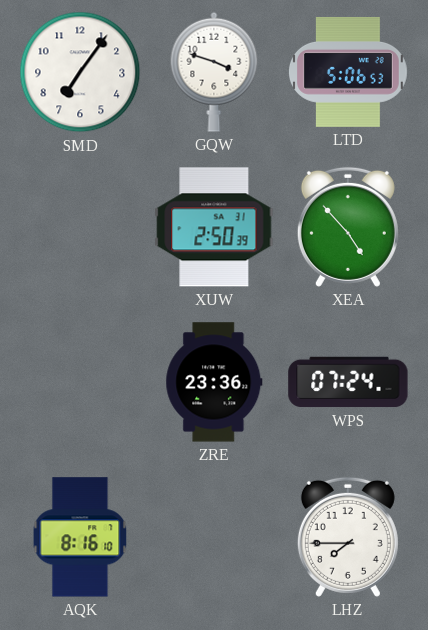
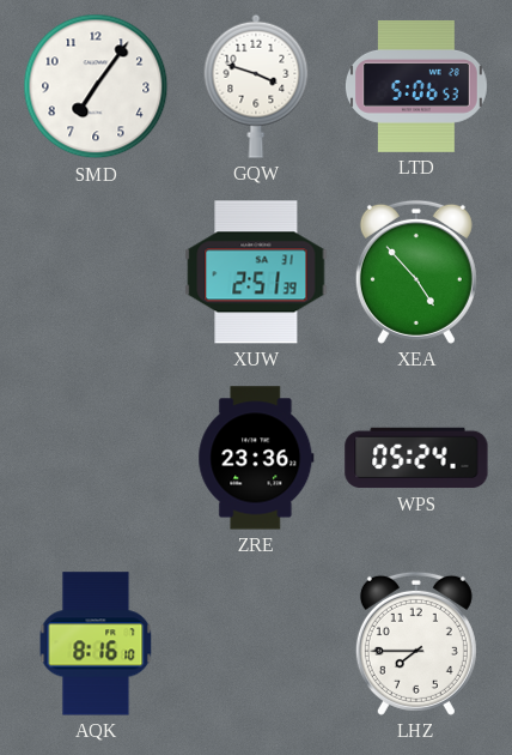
XUW: 2:50 -> 2:51
WPS: 07:24 -> 05:24
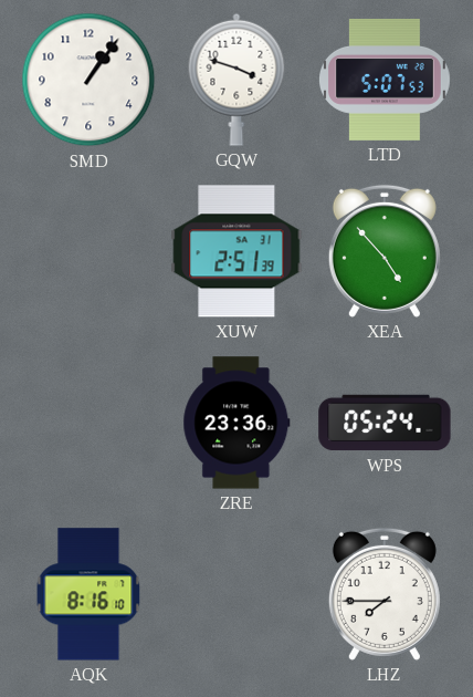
SMD: 7:06 -> 1:06
LTD: 5:06 -> 5:07
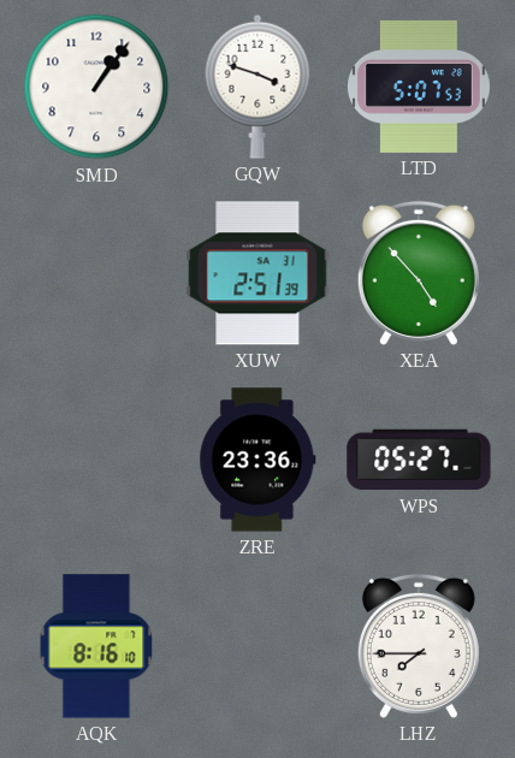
WPS: 05:24 -> 05:27
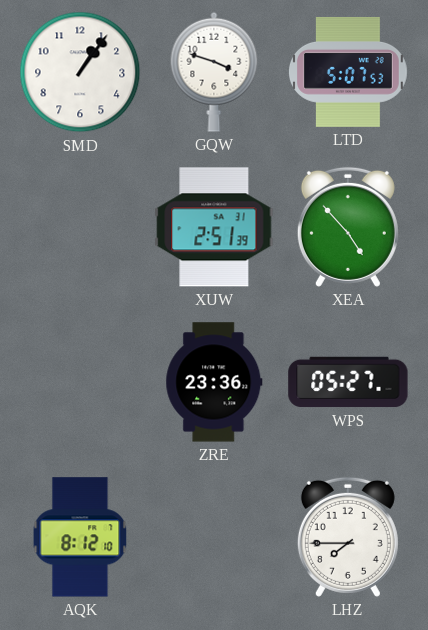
AQK: 8:16 -> 8:12
